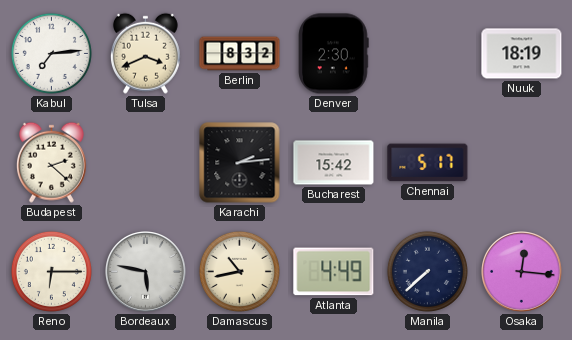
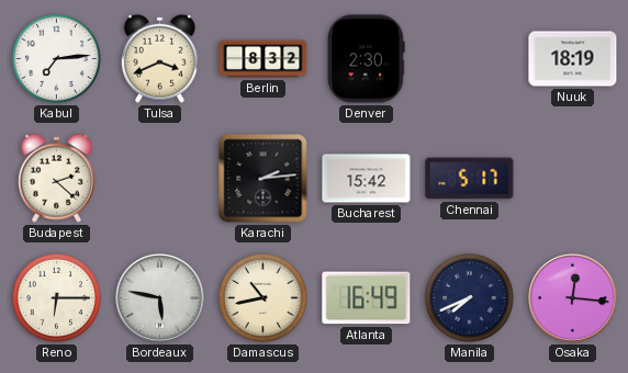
Atlanta: 4:49 -> 16:49
Manila: 7:38 -> 7:41
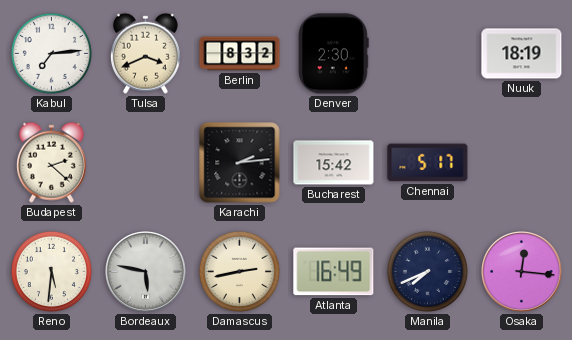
Reno: 6:15 -> 5:31
Damascus: 10:43 -> 2:43
